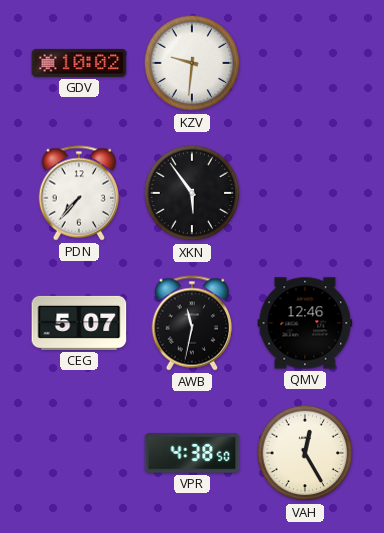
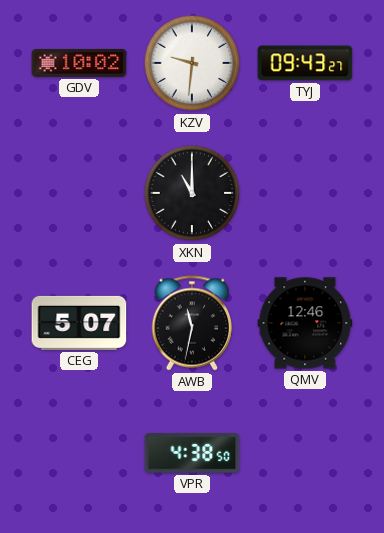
TYJ: none -> 09:43
PDN: 7:37 -> none
XKN: 5:54 -> 11:00
VAH: 12:25 -> none
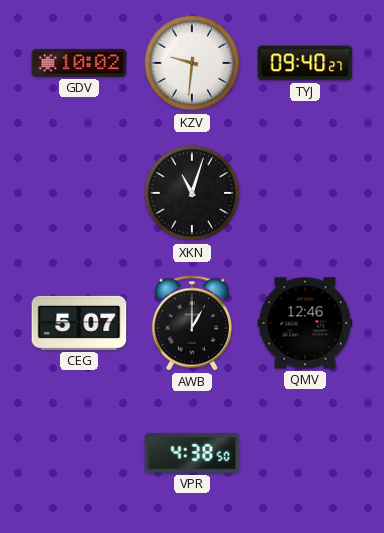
TYJ: 09:43 -> 09:40
XKN: 11:00 -> 11:03
AWB: 11:32 -> 1:00
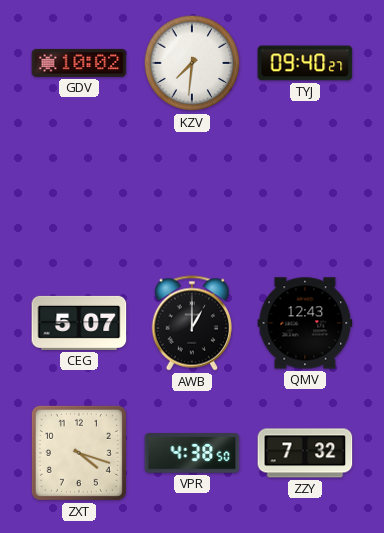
KZV: 9:31 -> 7:31
XKN: 11:03 -> none
QMV: 12:46 -> 12:43
ZXT: none -> 4:18
ZZY: none -> 7:32
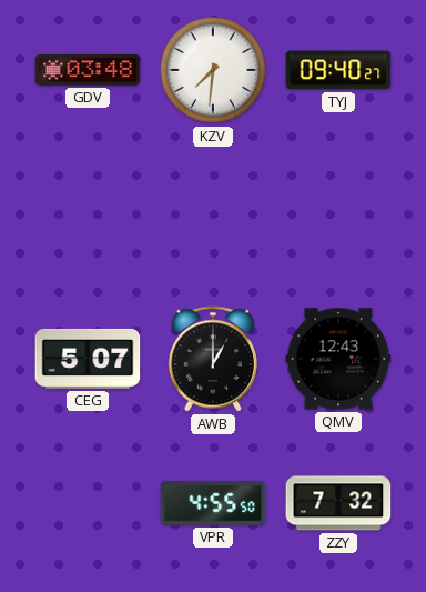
GDV: 10:02 -> 03:48
ZXT: 4:18 -> none
VPR: 4:38 -> 4:55
